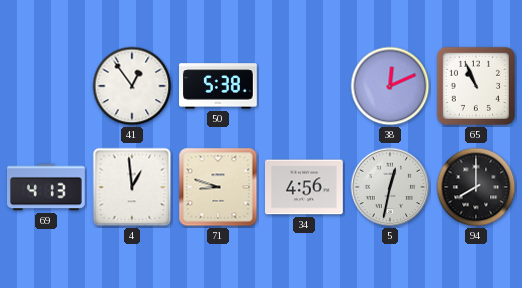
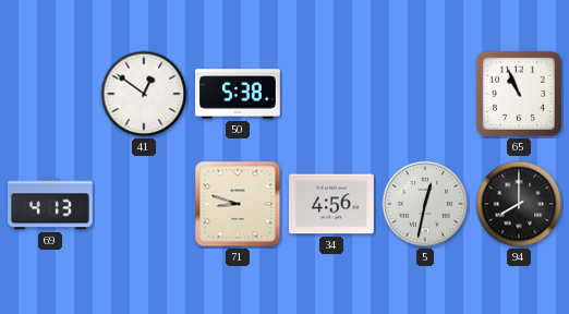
41: 12:54 -> 12:51
38: 12:11 -> none
4: 12:59 -> none
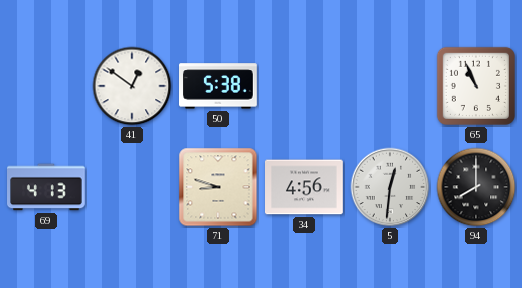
5: 12:32 -> 12:31
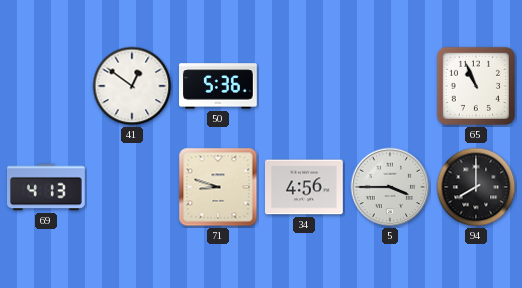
50: 5:38 -> 5:36
5: 12:31 -> 3:45
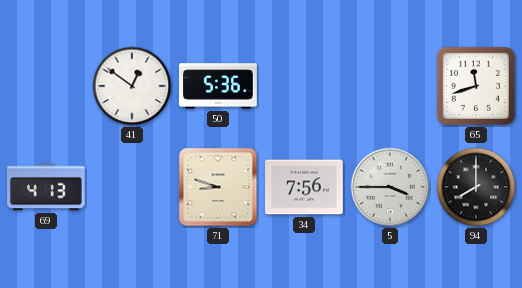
65: 10:56 -> 11:42
34: 4:56 -> 7:56
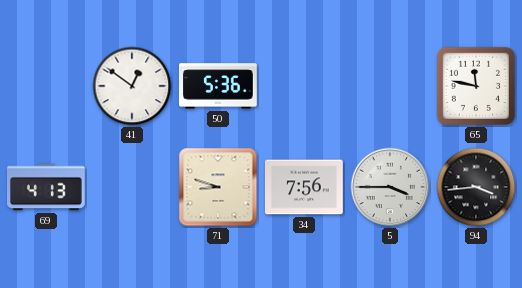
65: 11:42 -> 11:47
94: 8:00 -> 3:44
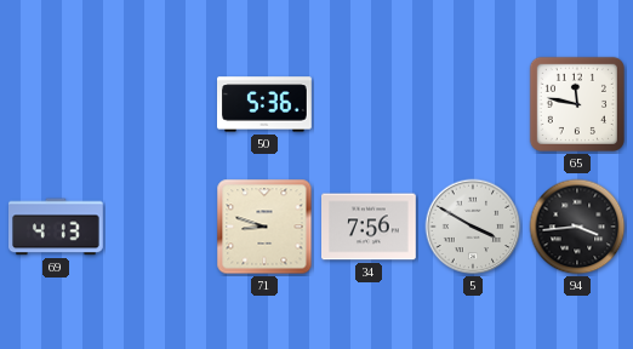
41: 12:51 -> none
5: 3:45 -> 3:50
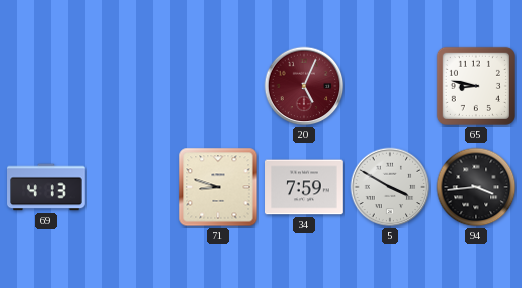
50: 5:36 -> none
20: none -> 5:04
65: 11:47 -> 8:47
34: 7:56 -> 7:59
